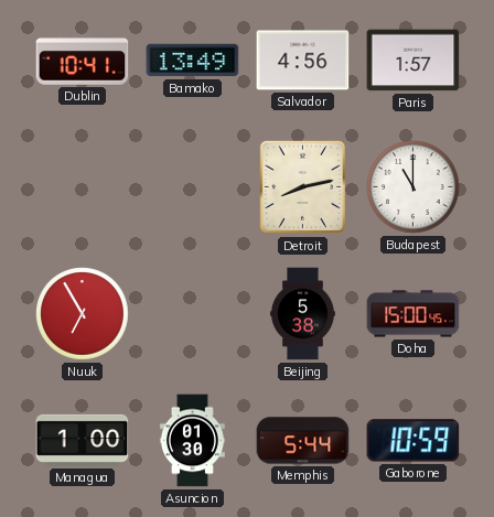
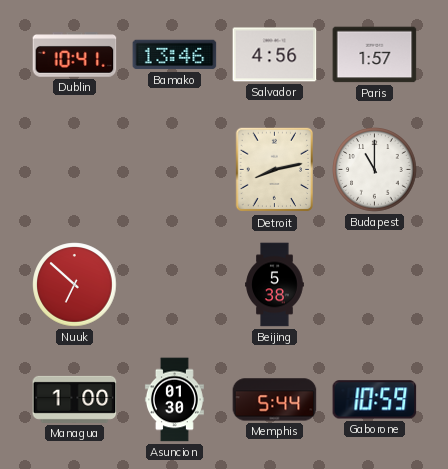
Bamako: 13:49 -> 13:46
Nuuk: 6:55 -> 6:52
Doha: 15:00 -> none
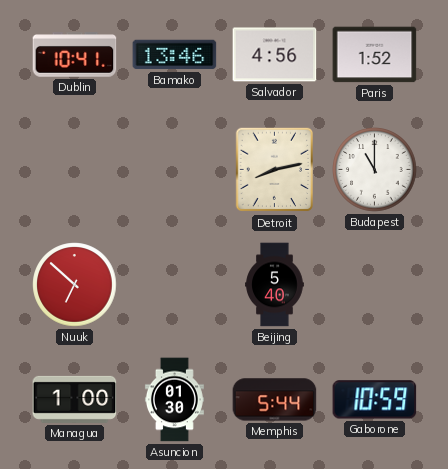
Paris: 1:57 -> 1:52
Beijing: 5:38 -> 5:40
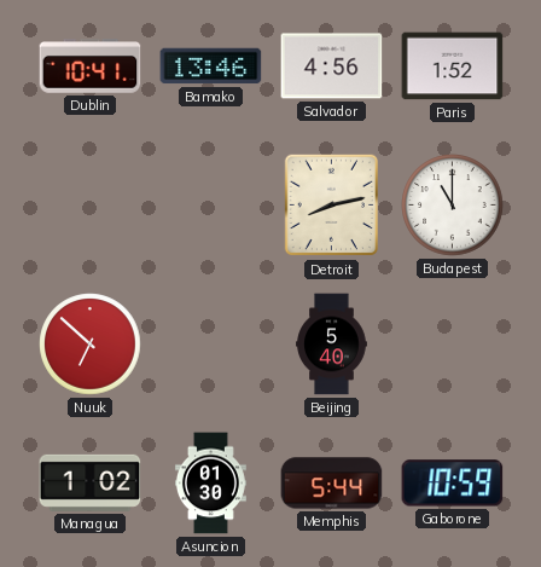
Managua: 1:00 -> 1:02
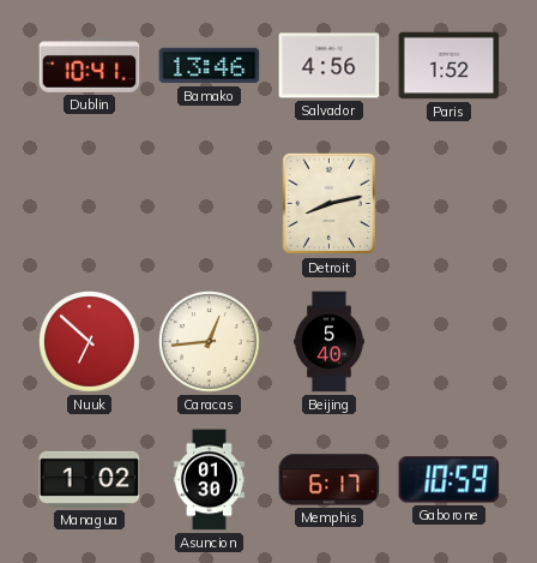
Budapest: 11:00 -> none
Caracas: none -> 12:44
Memphis: 5:44 -> 6:17
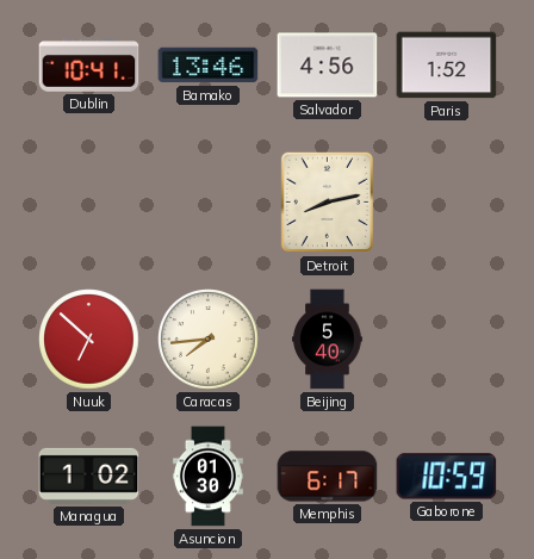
Caracas: 12:44 -> 7:44
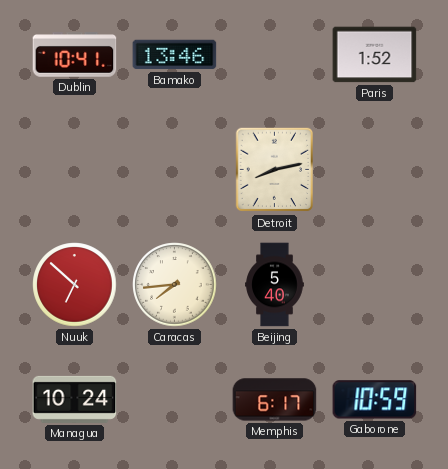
Salvador: 4:56 -> none
Managua: 1:02 -> 10:24
Asuncion: 01:30 -> none
